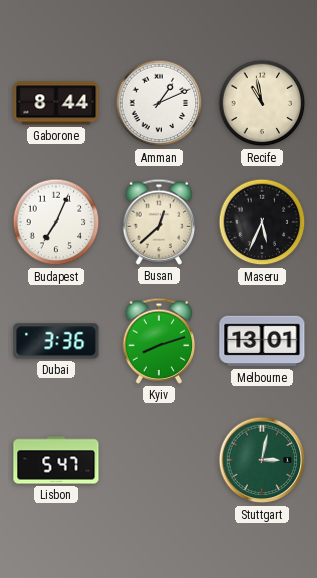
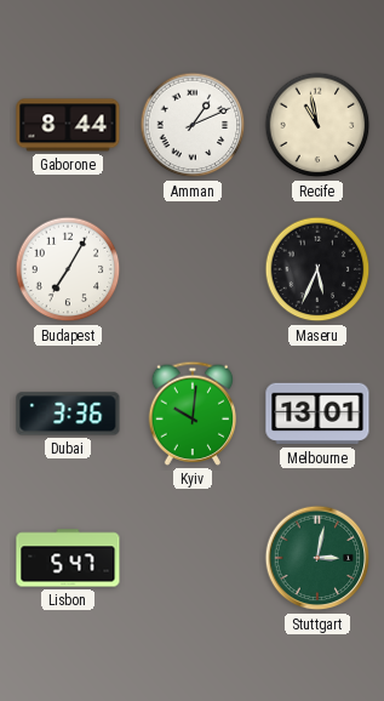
Budapest: 7:04 -> 7:05
Busan: 12:38 -> none
Kyiv: 8:12 -> 10:01
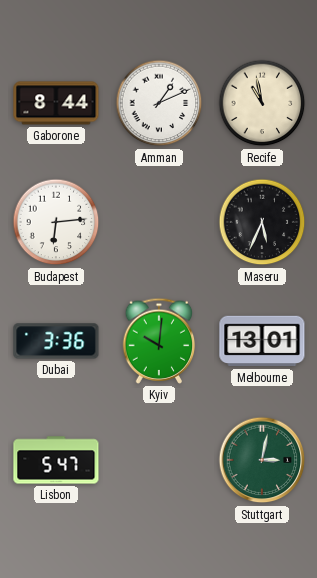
Budapest: 7:05 -> 6:14
